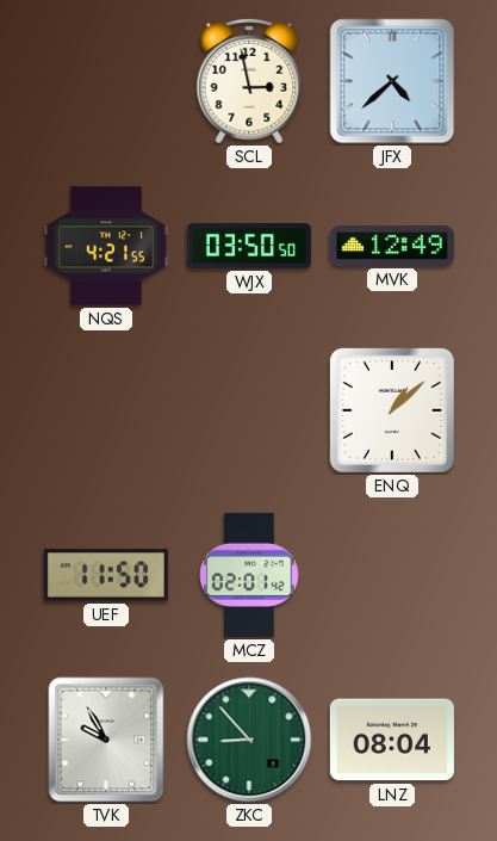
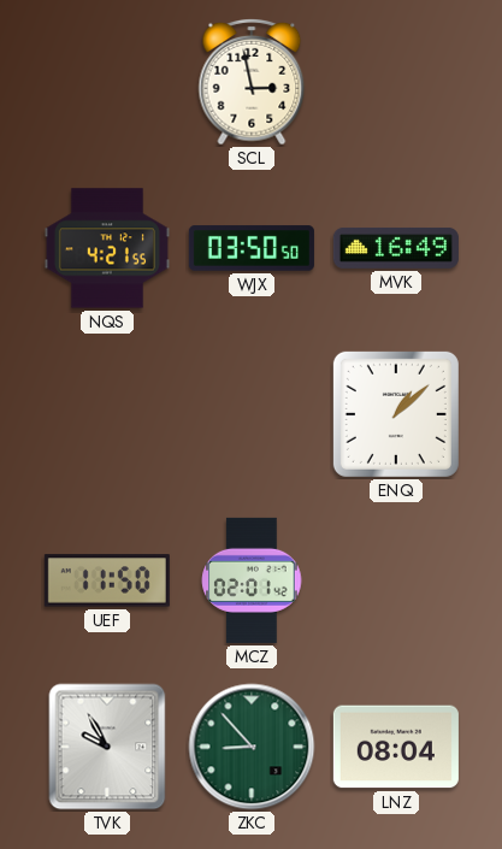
JFX: 4:38 -> none
MVK: 12:49 -> 16:49
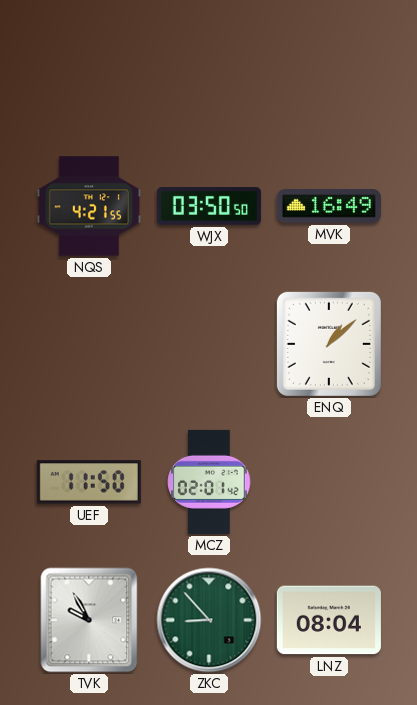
SCL: 2:58 -> none
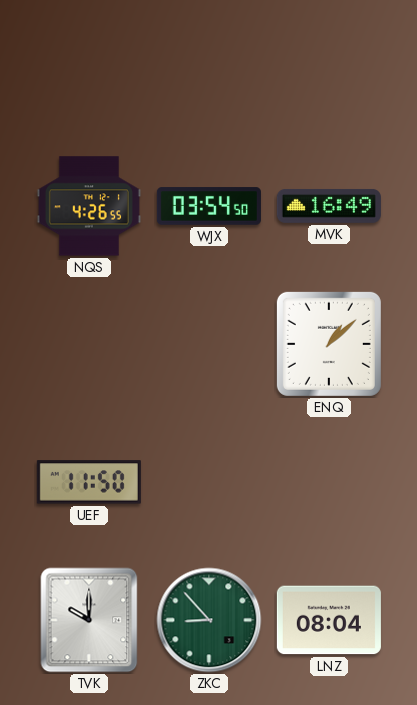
NQS: 4:21 -> 4:26
WJX: 03:50 -> 03:54
MCZ: 02:01 -> none
TVK: 9:55 -> 10:00
